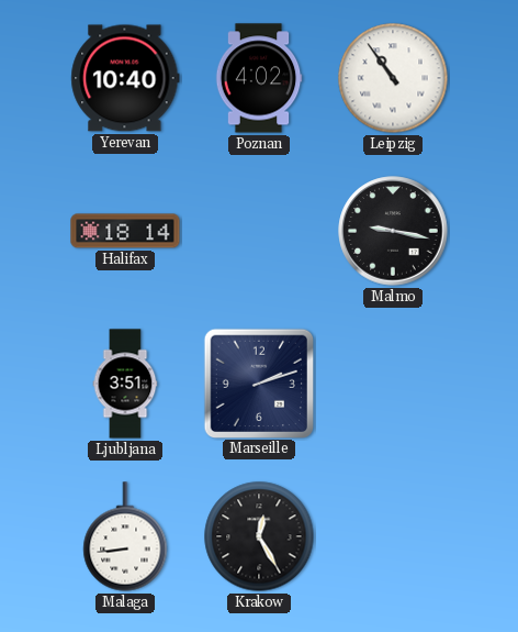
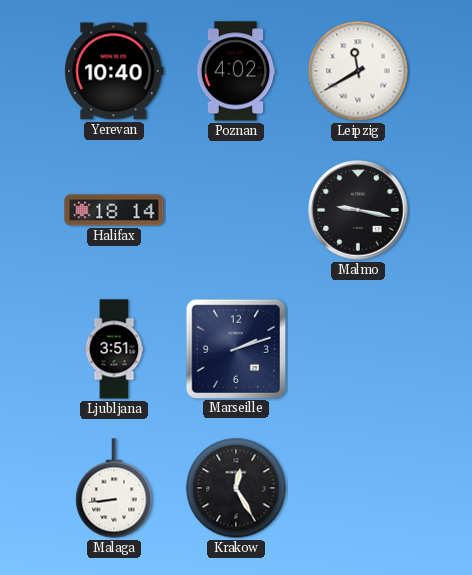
Leipzig: 10:54 -> 11:40
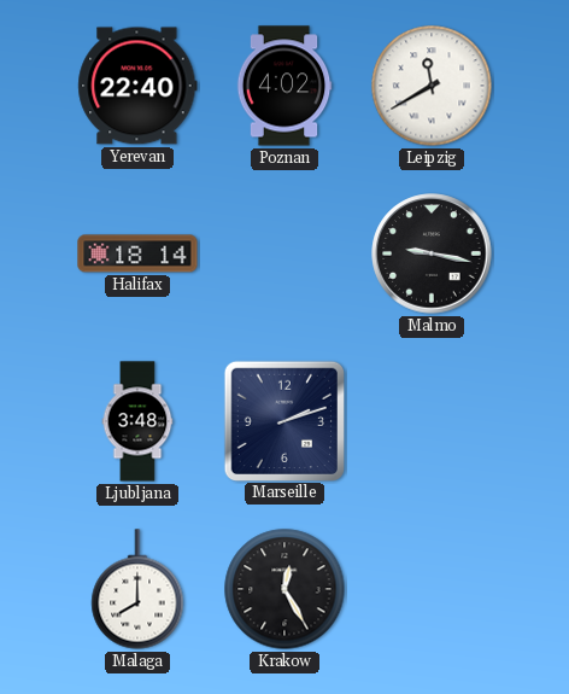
Yerevan: 10:40 -> 22:40
Ljubljana: 3:51 -> 3:48
Malaga: 8:44 -> 8:00
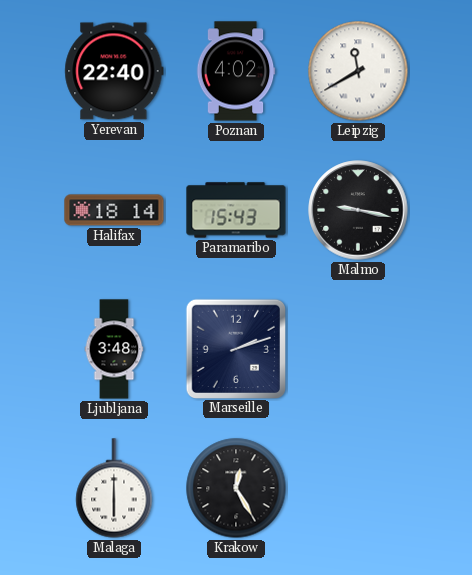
Paramaribo: none -> 15:43
Malaga: 8:00 -> 6:00
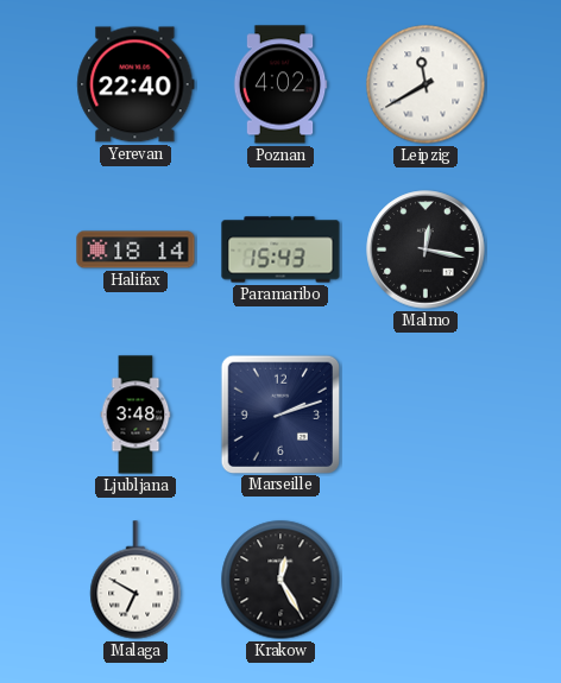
Malmo: 9:17 -> 12:17
Malaga: 6:00 -> 6:50
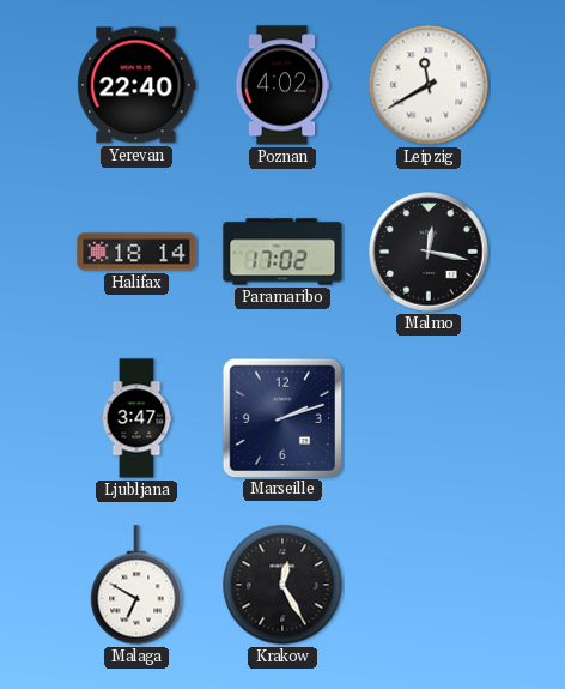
Paramaribo: 15:43 -> 17:02
Ljubljana: 3:48 -> 3:47
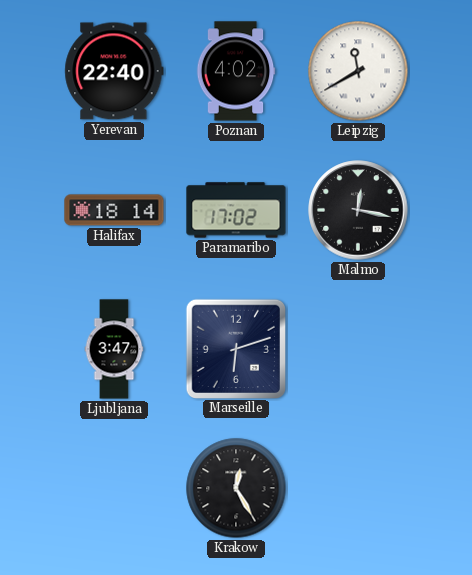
Marseille: 2:12 -> 6:12
Malaga: 6:50 -> none
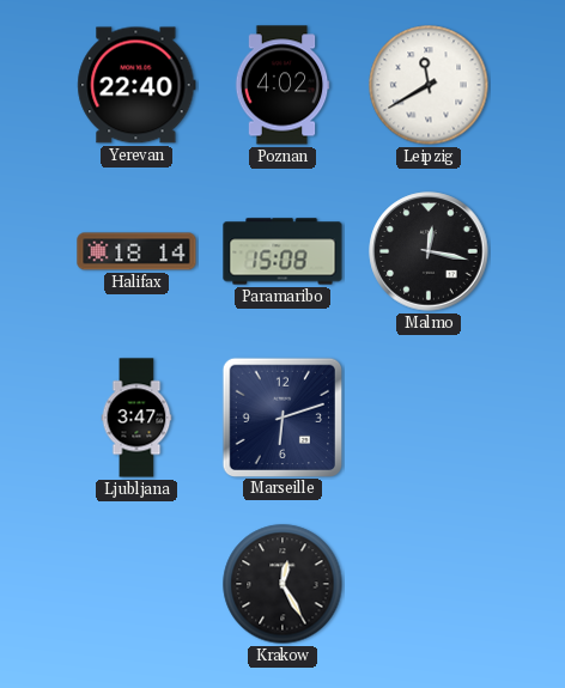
Paramaribo: 17:02 -> 15:08
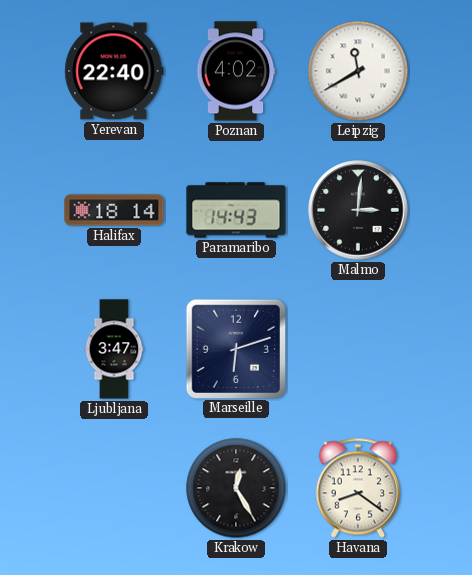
Paramaribo: 15:08 -> 14:43
Malmo: 12:17 -> 3:01
Havana: none -> 8:21
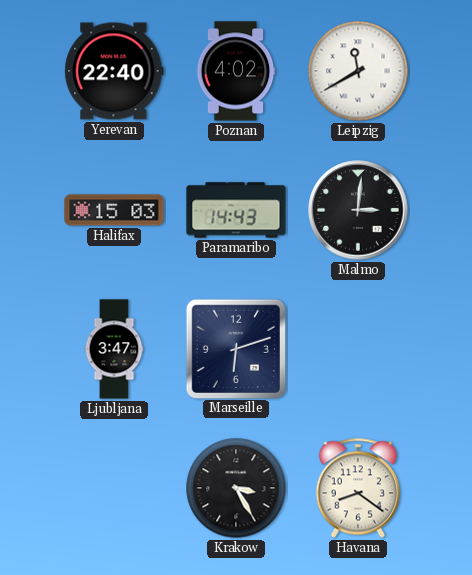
Halifax: 18:14 -> 15:03
Krakow: 12:25 -> 3:25
